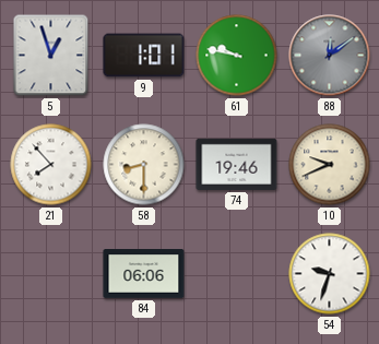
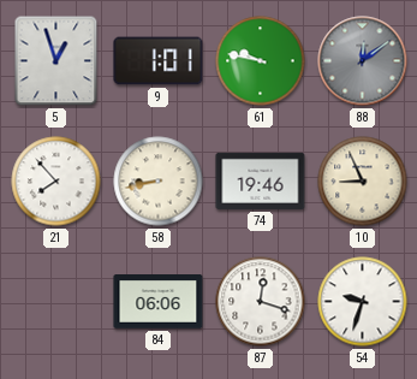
58: 8:30 -> 8:43
10: 9:41 -> 8:56
87: none -> 12:18
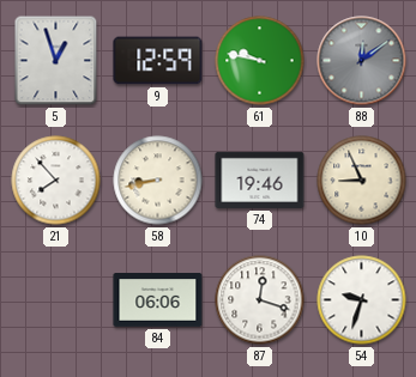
9: 1:01 -> 12:59
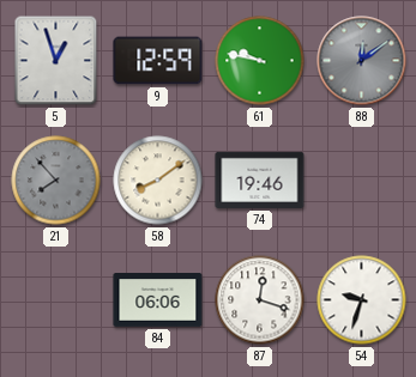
21 dial: white -> grey
58: 8:43 -> 8:09
10: 8:56 -> none
